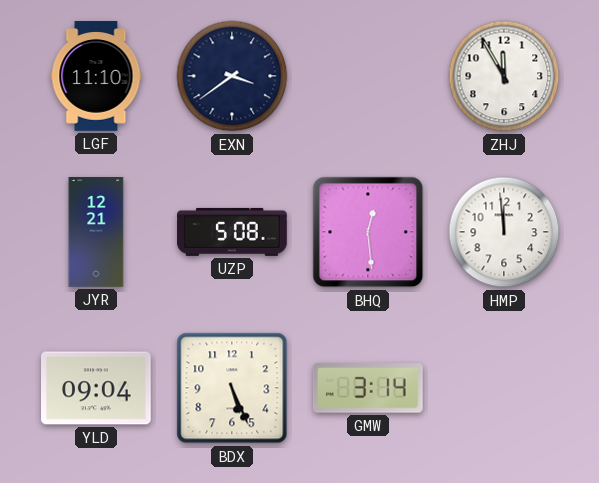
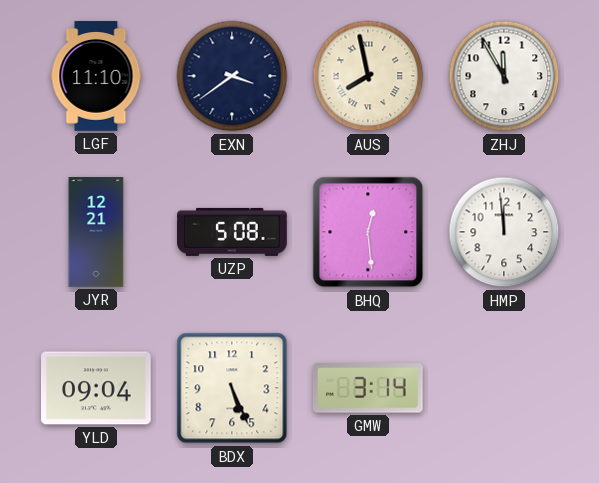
AUS: none -> 7:58
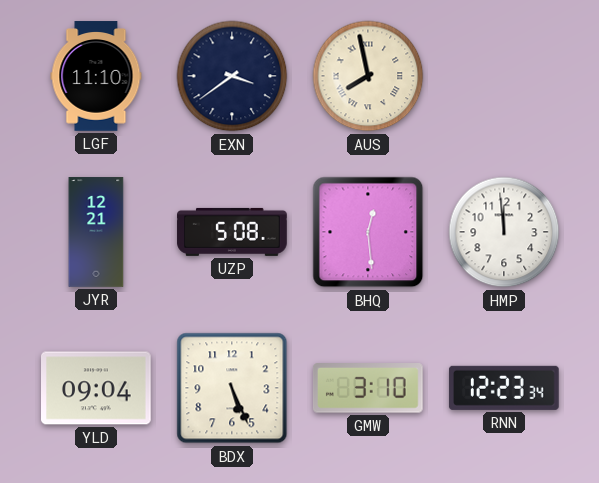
ZHJ: 11:55 -> none
GMW: 3:14 -> 3:10
RNN: none -> 12:23
